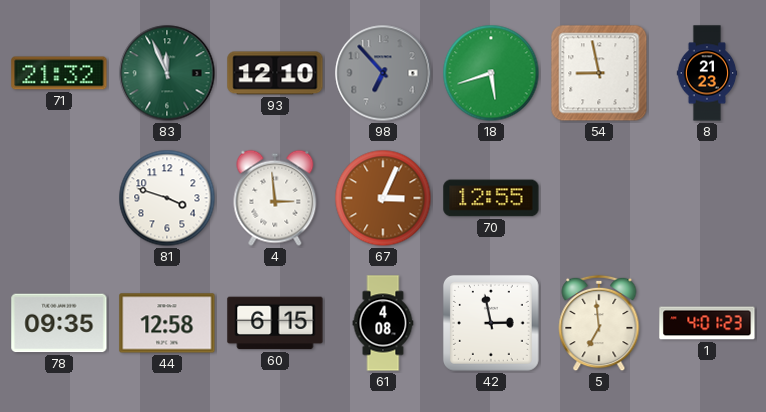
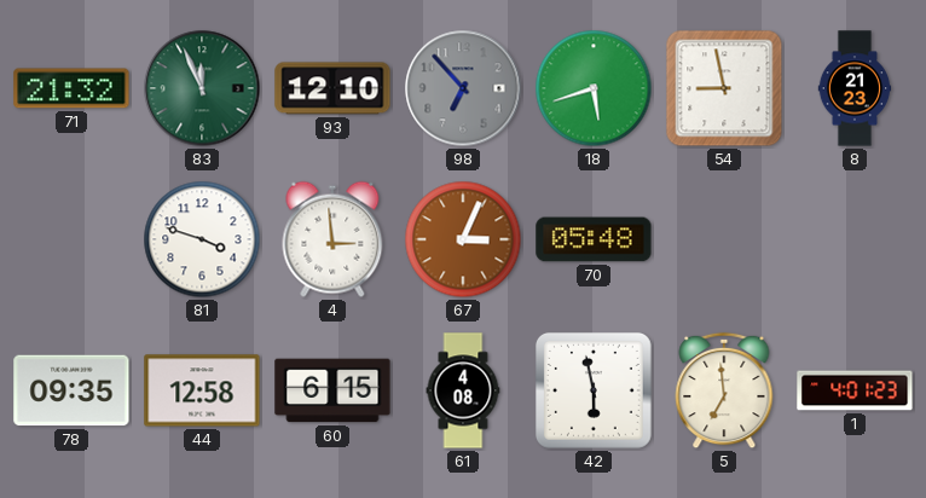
70: 12:55 -> 05:48
42: 2:58 -> 5:58
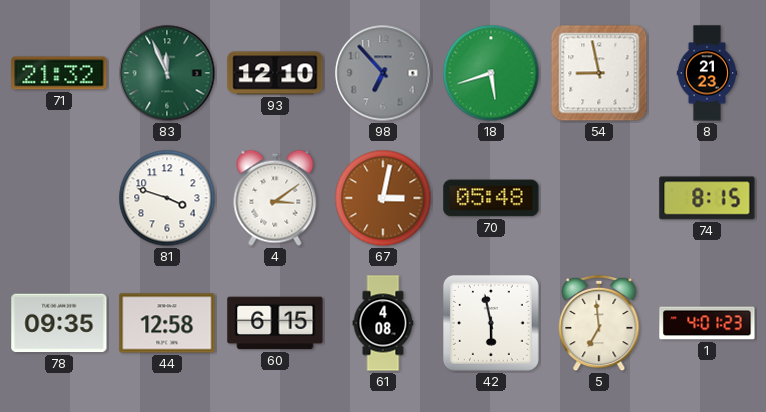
4: 2:59 -> 3:09
67: 3:04 -> 3:02
74: none -> 8:15
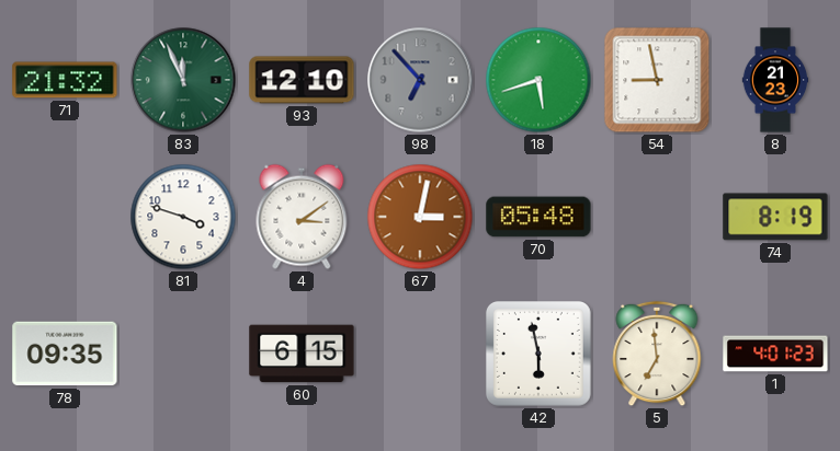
74: 8:15 -> 8:19
44: 12:58 -> none
61: 4:08 -> none
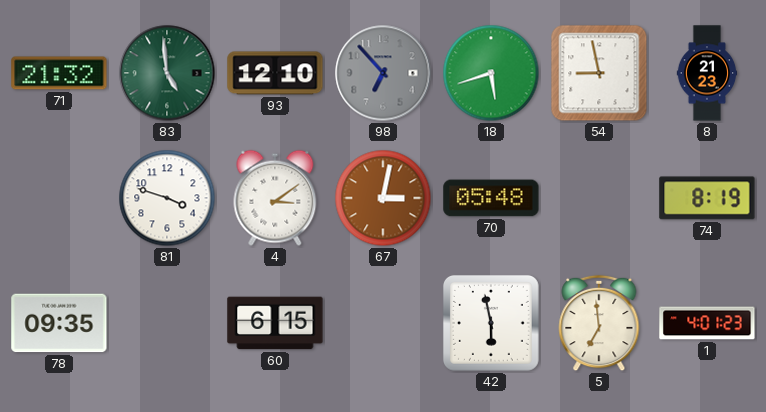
83: 11:56 -> 4:59
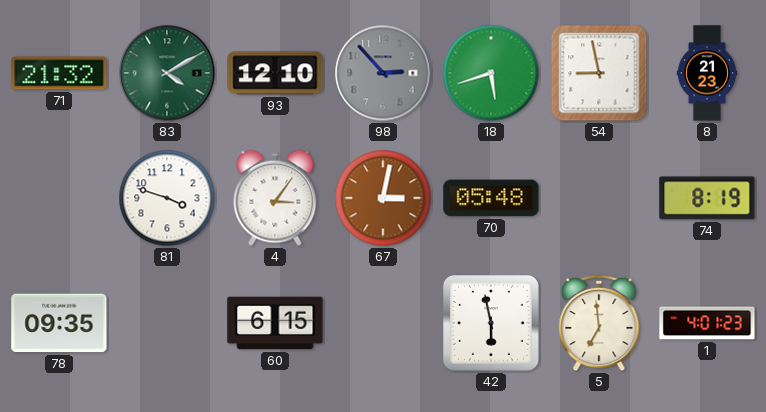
83: 4:59 -> 4:10
98: 6:53 -> 2:53
4: 3:09 -> 3:06
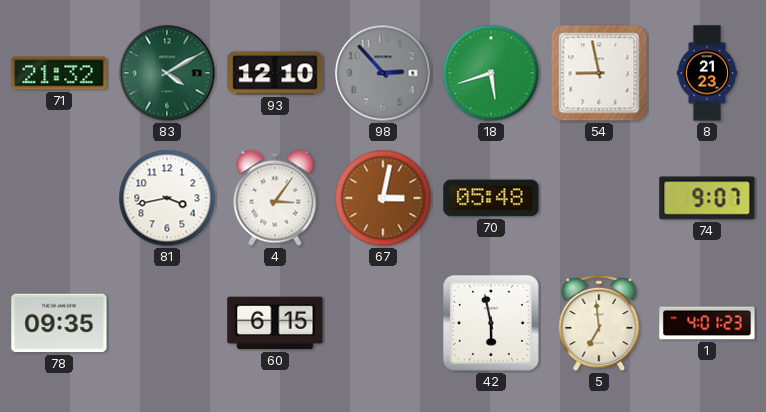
81: 3:48 -> 3:43
74: 8:19 -> 9:07
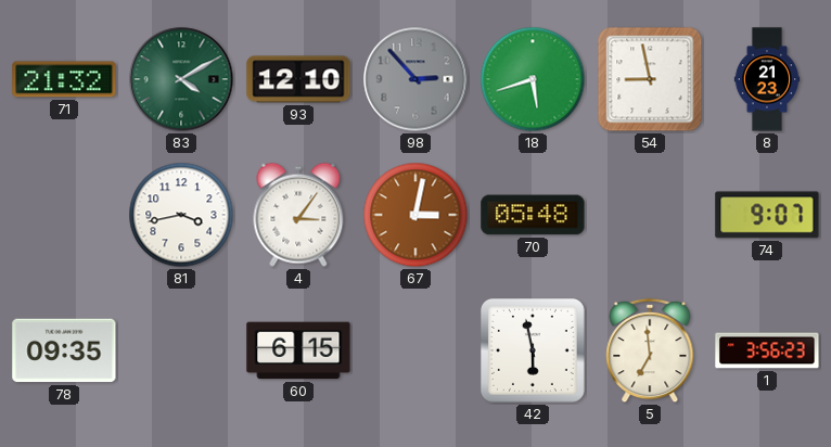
1: 4:01 -> 3:56
